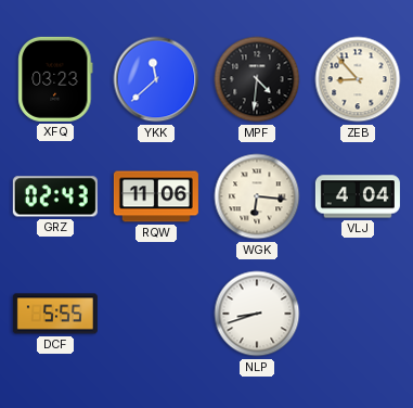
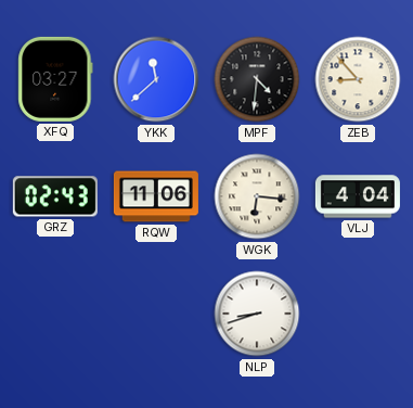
XFQ: 03:23 -> 03:27
DCF: 5:55 -> none
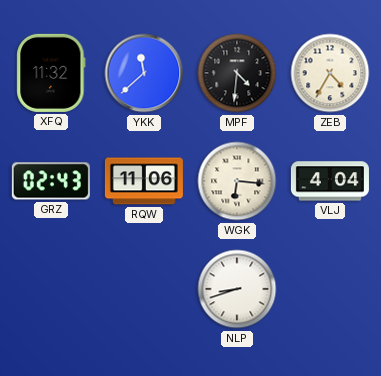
XFQ: 03:27 -> 11:32
ZEB: 8:53 -> 4:35
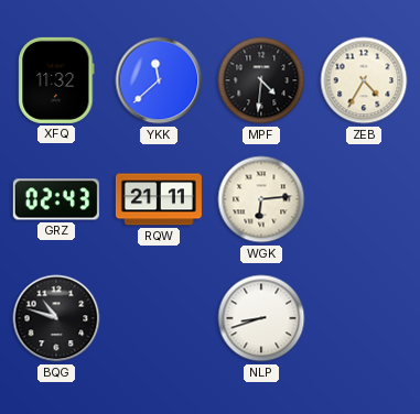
RQW: 11:06 -> 21:11
WGK: 6:16 -> 6:14
VLJ: 4:04 -> none
BQG: none -> 10:48
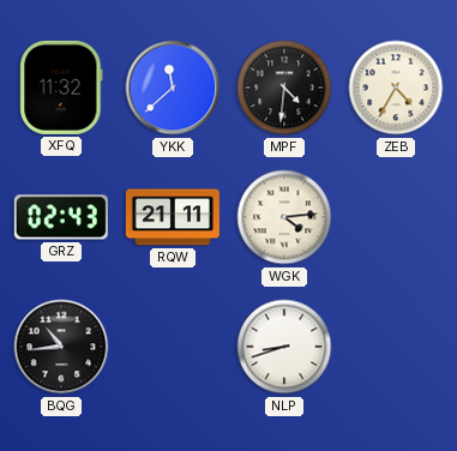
WGK: 6:14 -> 4:14
BQG: 10:48 -> 10:44
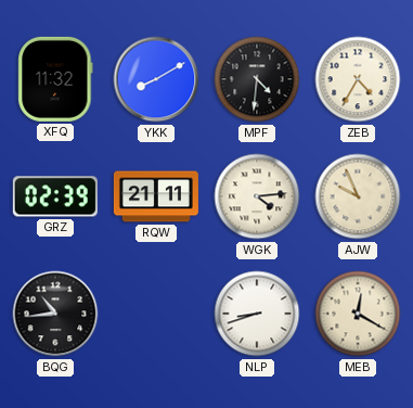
YKK: 11:38 -> 8:10
GRZ: 02:43 -> 02:39
AJW: none -> 9:56
MEB: none -> 12:20
